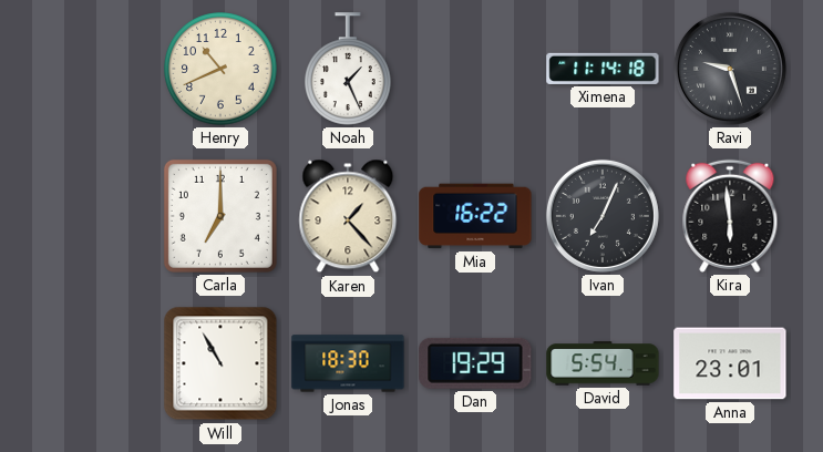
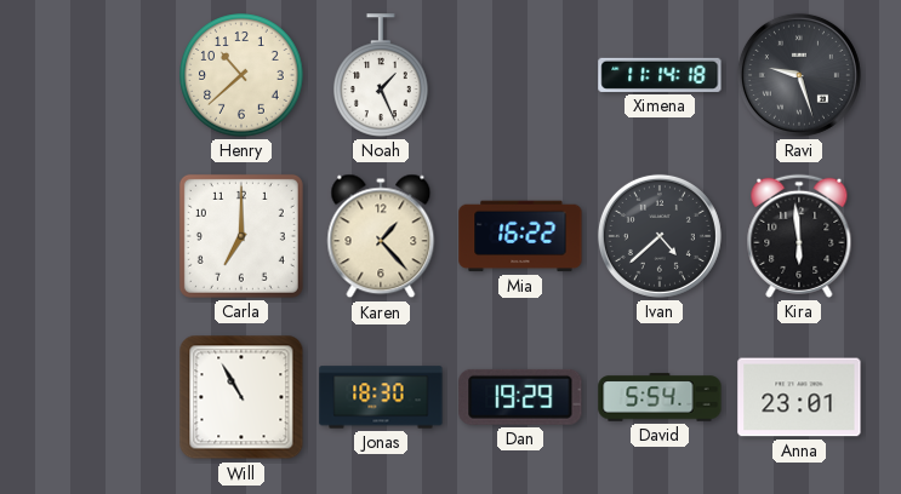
Henry: 10:41 -> 10:38
Ivan: 7:04 -> 4:38
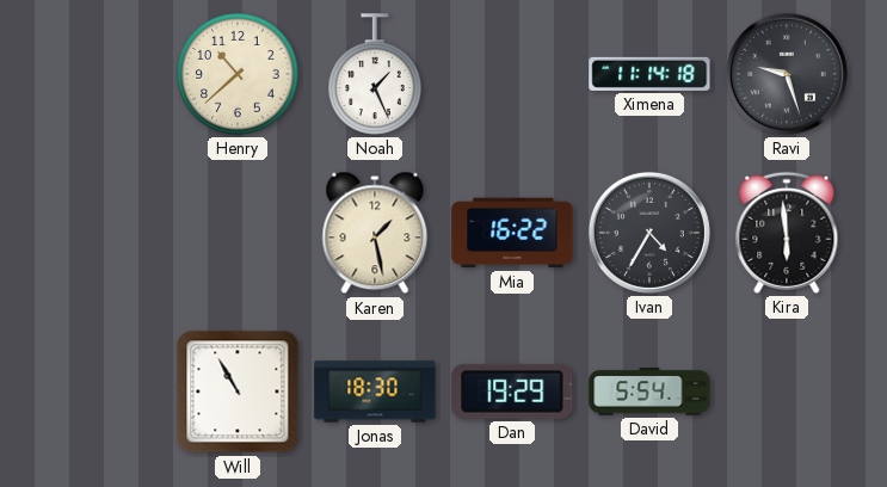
Carla: 7:00 -> none
Karen: 1:23 -> 1:28
Ivan: 4:38 -> 4:35
Anna: 23:01 -> none
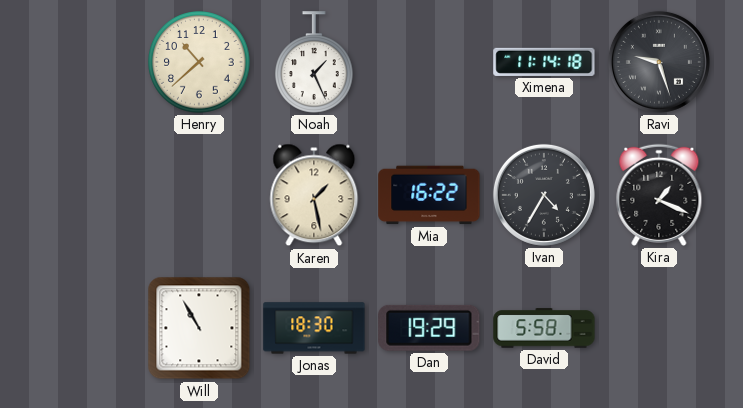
Kira: 5:59 -> 1:19
David: 5:54 -> 5:58
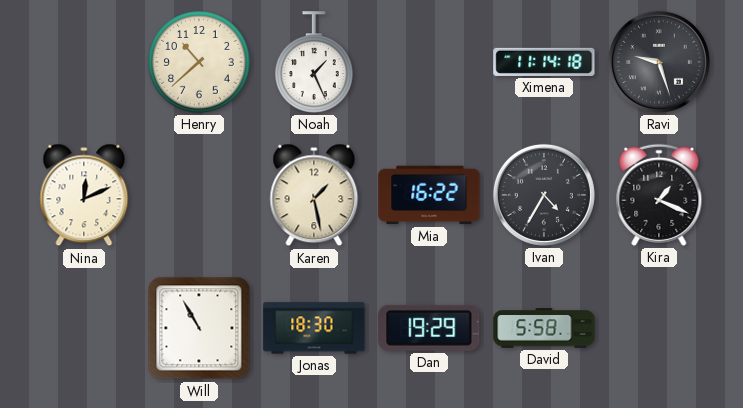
Nina: none -> 12:11
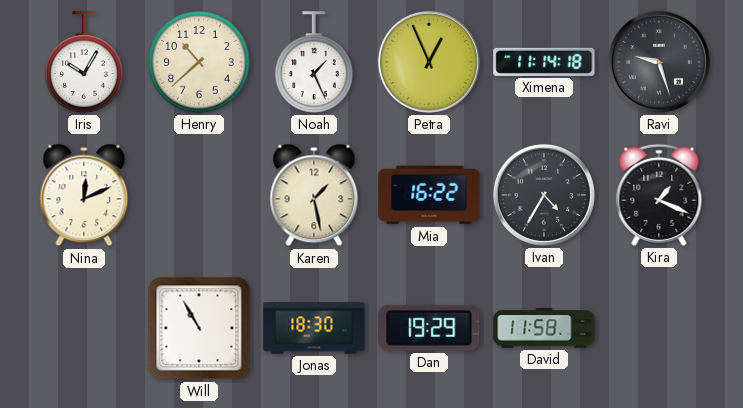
Iris: none -> 10:05
Petra: none -> 12:56
David: 5:58 -> 11:58
